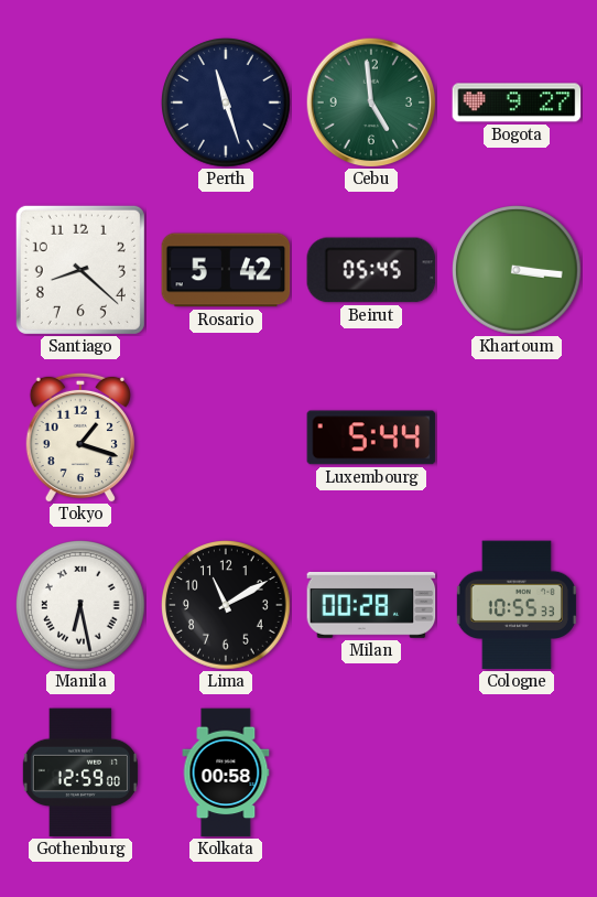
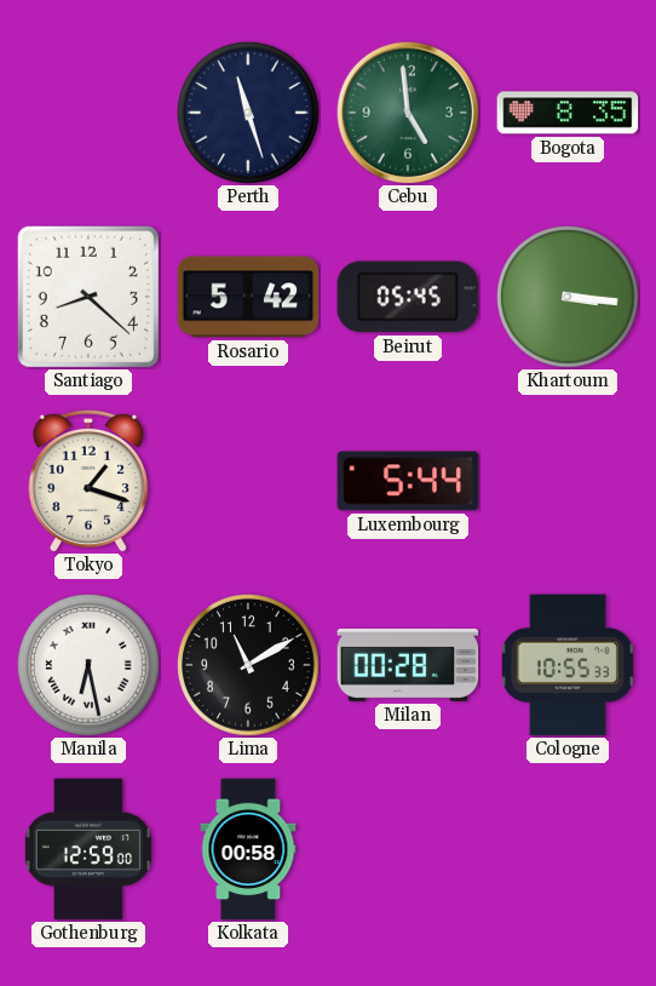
Bogota: 9:27 -> 8:35
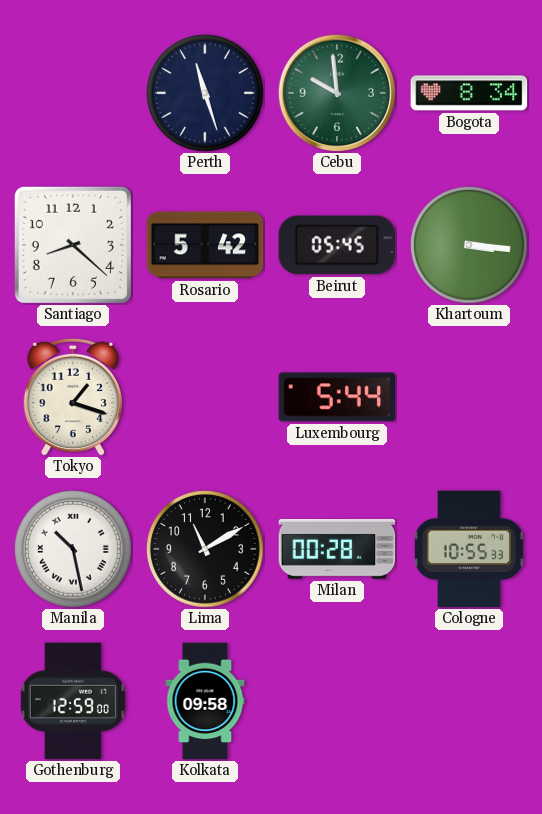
Cebu: 4:59 -> 9:59
Bogota: 8:35 -> 8:34
Manila: 6:28 -> 10:28
Kolkata: 00:58 -> 09:58
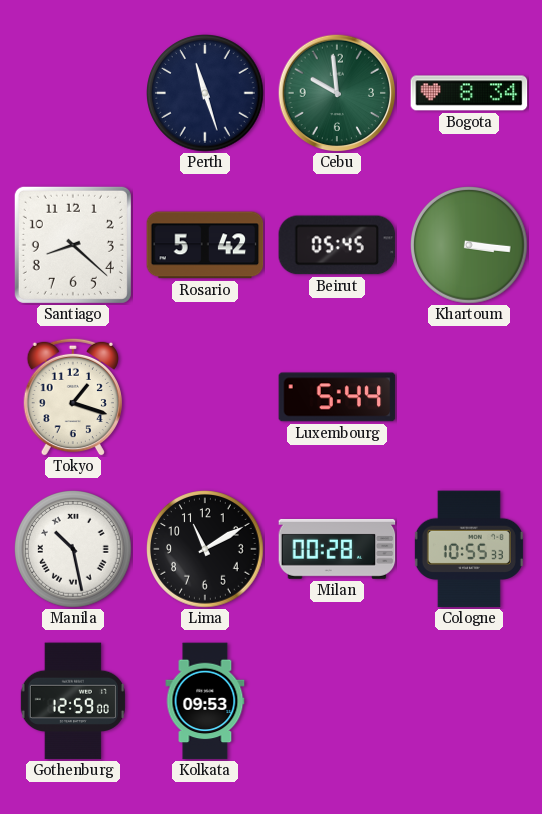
Kolkata: 09:58 -> 09:53
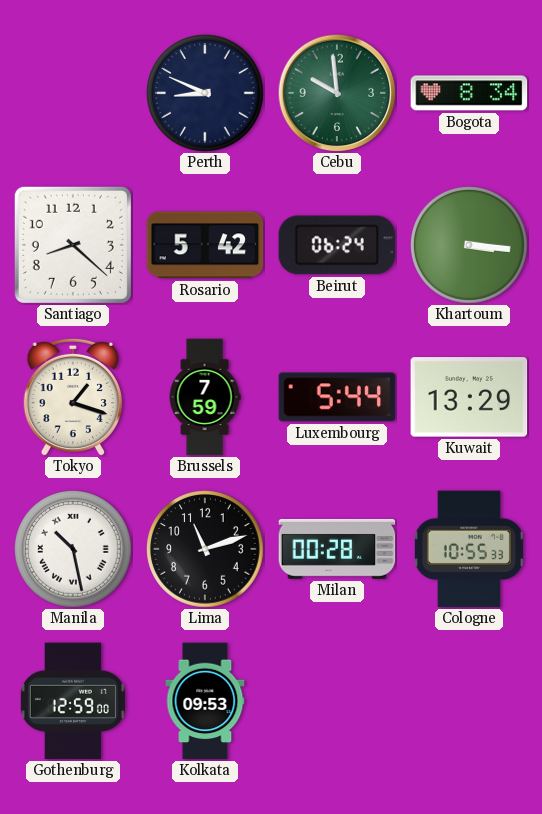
Perth: 11:27 -> 8:49
Beirut: 05:45 -> 06:24
Brussels: none -> 7:59
Kuwait: none -> 13:29
Lima: 11:10 -> 11:12
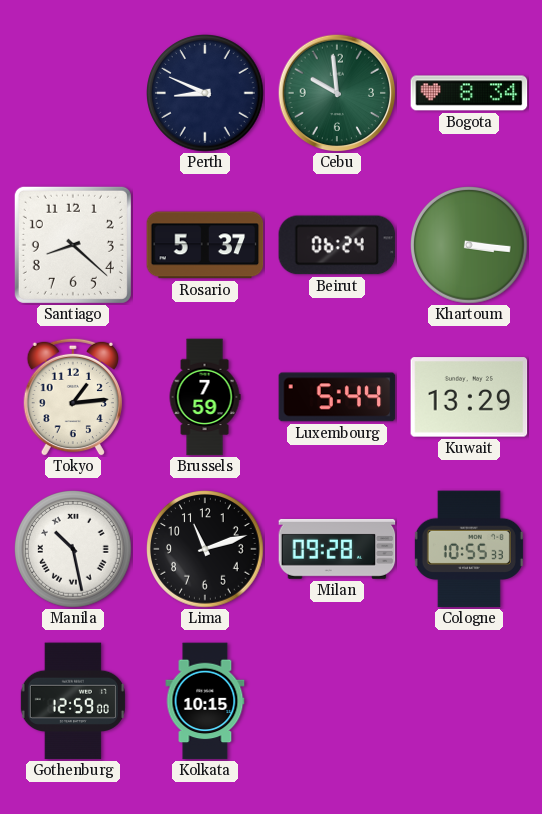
Rosario: 5:42 -> 5:37
Tokyo: 1:18 -> 1:14
Milan: 00:28 -> 09:28
Kolkata: 09:53 -> 10:15
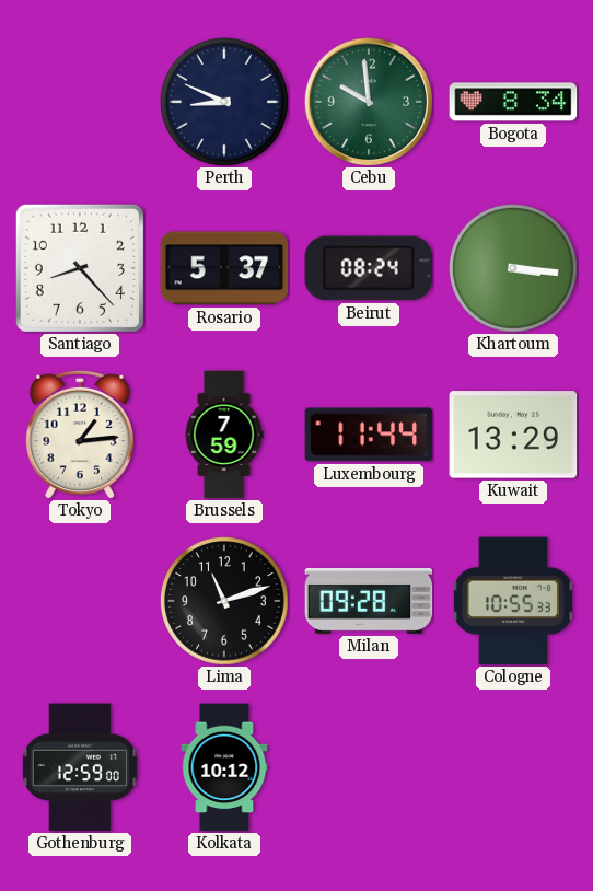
Santiago: 8:22 -> 8:23
Beirut: 06:24 -> 08:24
Luxembourg: 5:44 -> 11:44
Manila: 10:28 -> none
Kolkata: 10:15 -> 10:12
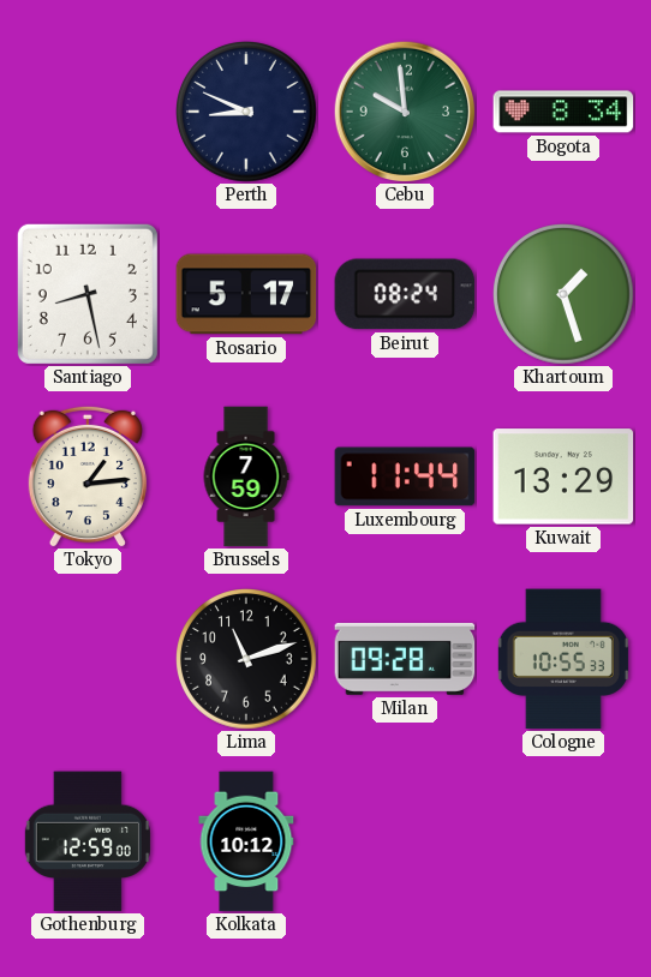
Santiago: 8:23 -> 8:28
Rosario: 5:37 -> 5:17
Khartoum: 3:16 -> 1:27
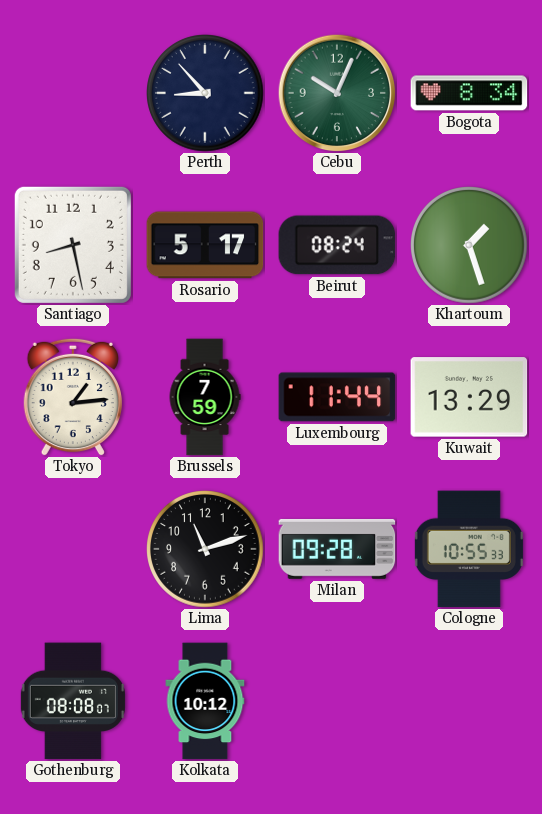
Perth: 8:49 -> 8:53
Cebu: 9:59 -> 10:04
Gothenburg: 12:59 -> 08:08
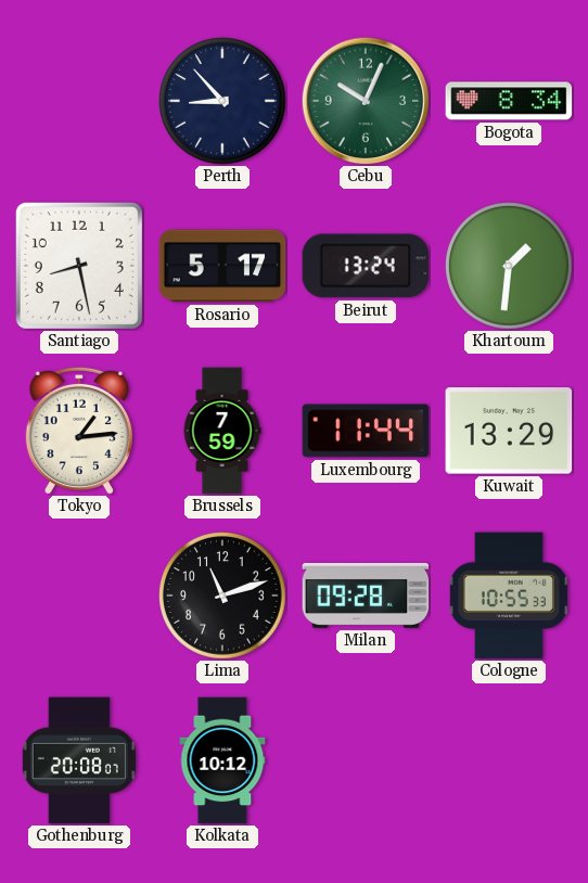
Beirut: 08:24 -> 13:24
Khartoum: 1:27 -> 1:31
Gothenburg: 08:08 -> 20:08
